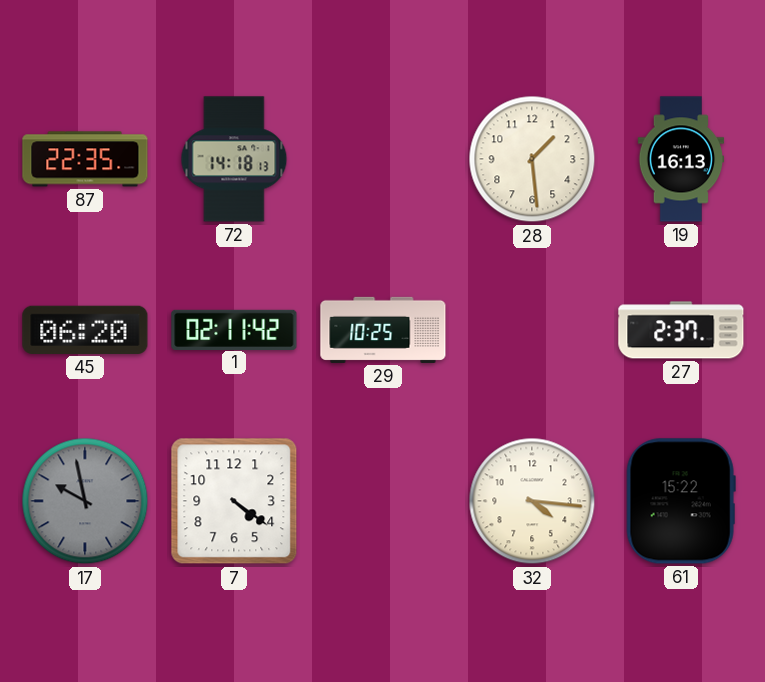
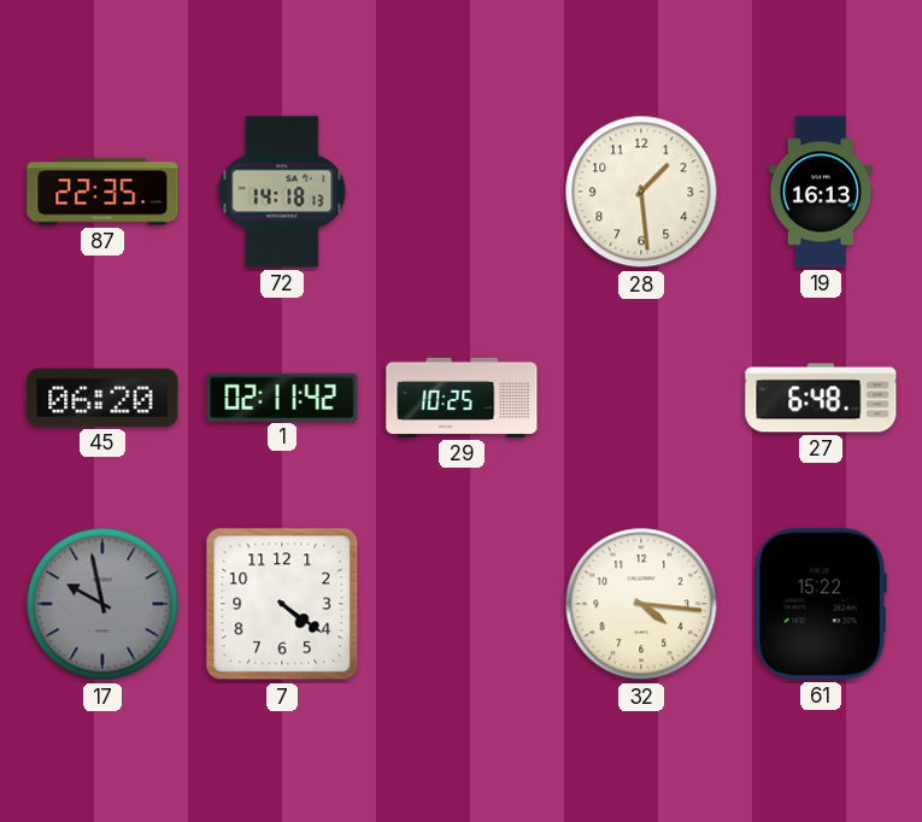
27: 2:37 -> 6:48
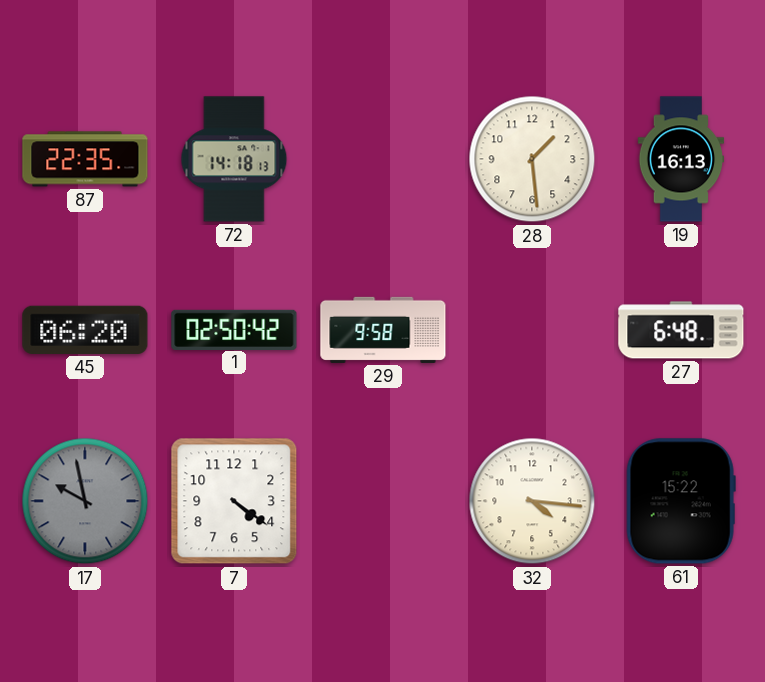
1: 02:11 -> 02:50
29: 10:25 -> 9:58
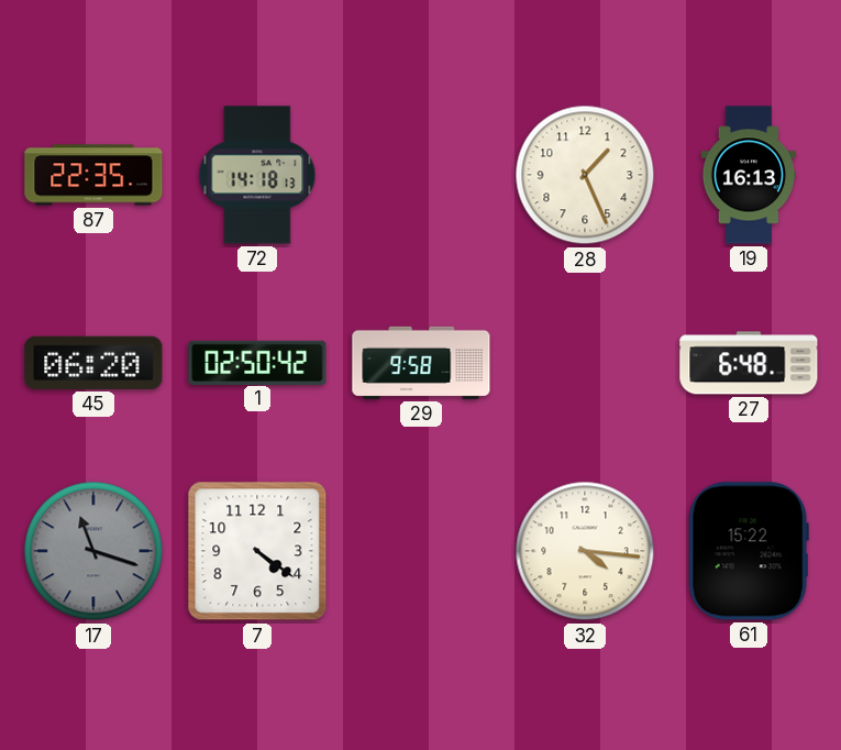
28: 1:29 -> 1:26
17: 9:58 -> 11:18
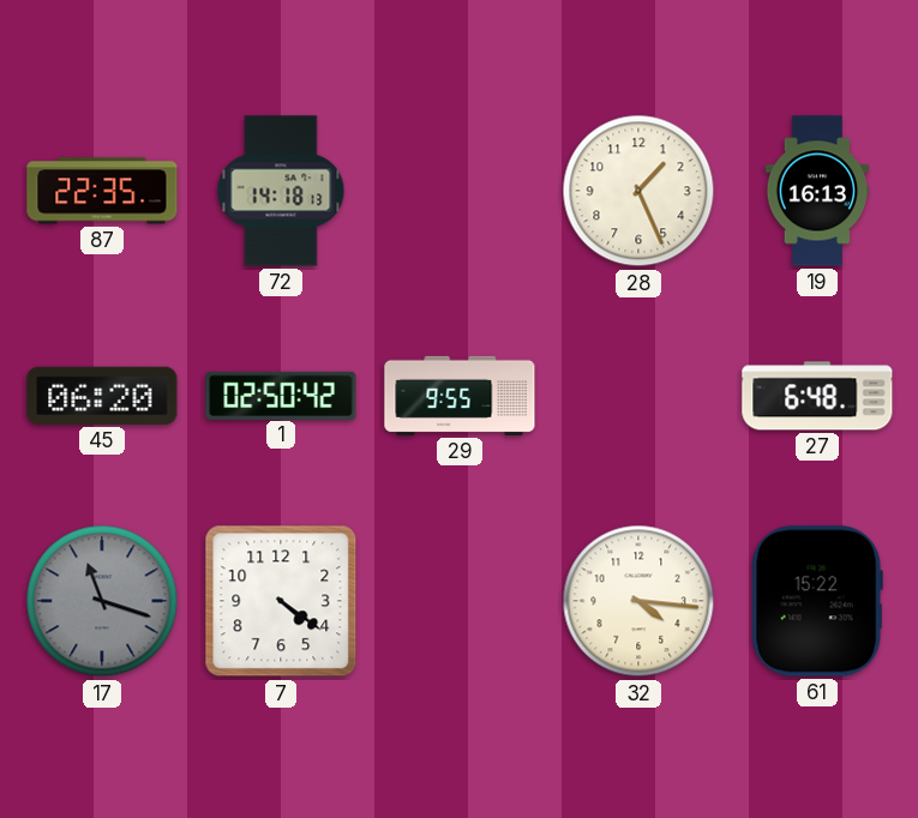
29: 9:58 -> 9:55
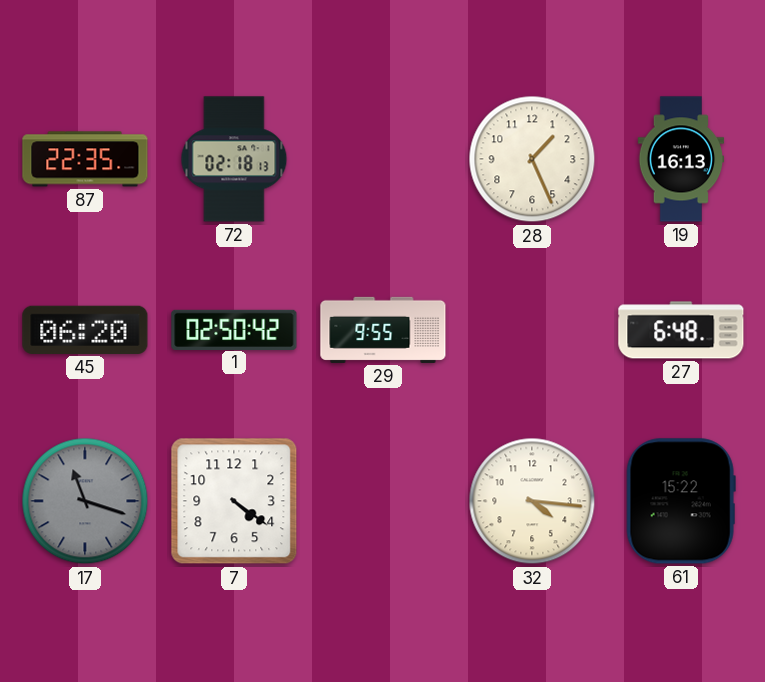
72: 14:18 -> 02:18
